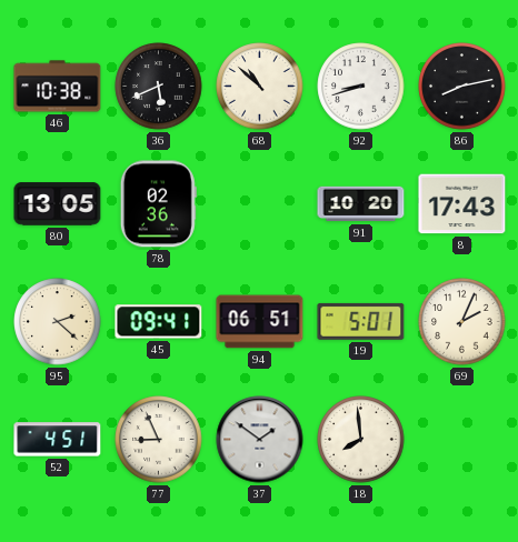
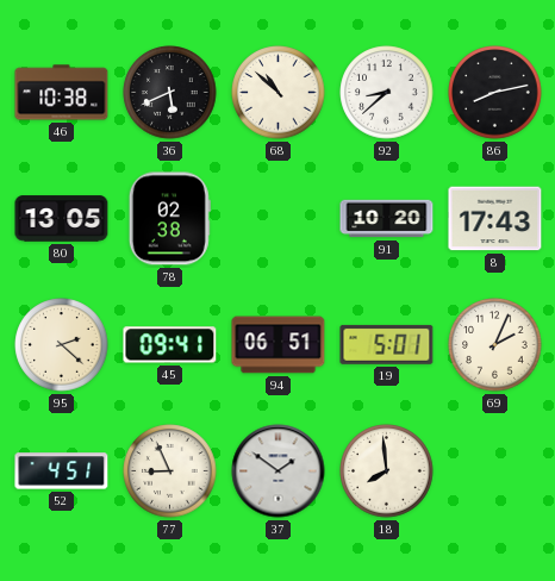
92: 8:42 -> 8:38
78: 02:36 -> 02:38
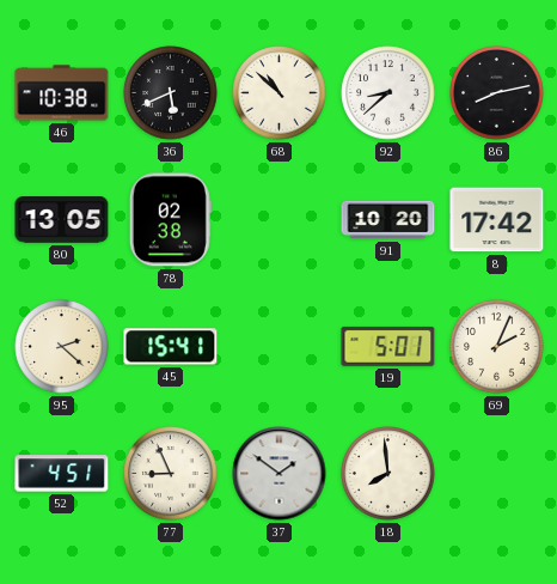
8: 17:43 -> 17:42
45: 09:41 -> 15:41
94: 06:51 -> none
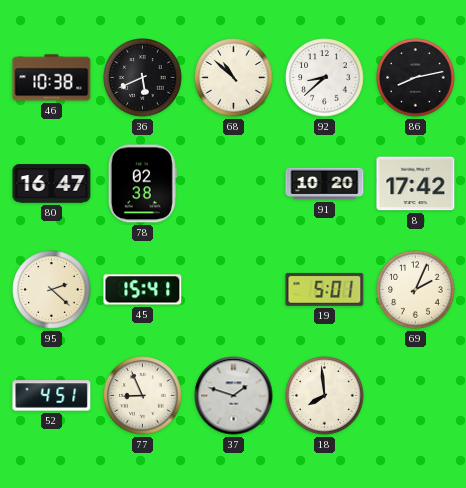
80: 13:05 -> 16:47
37: 1:51 -> 1:48
